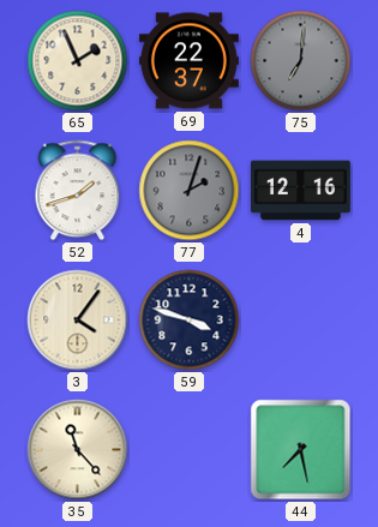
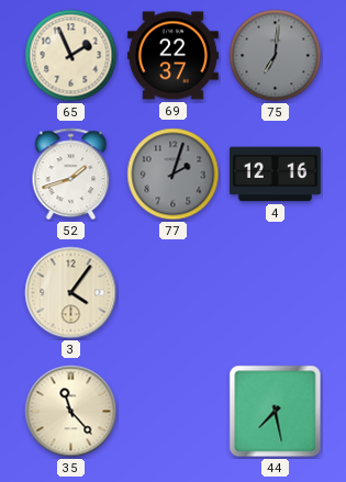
59: 3:48 -> none
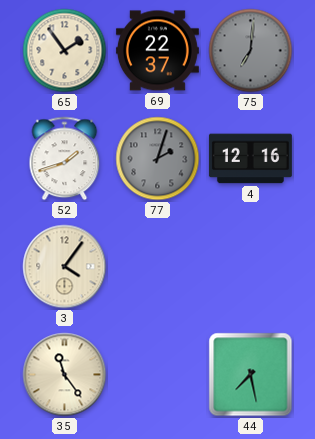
65: 1:56 -> 1:54
35: 11:23 -> 11:24
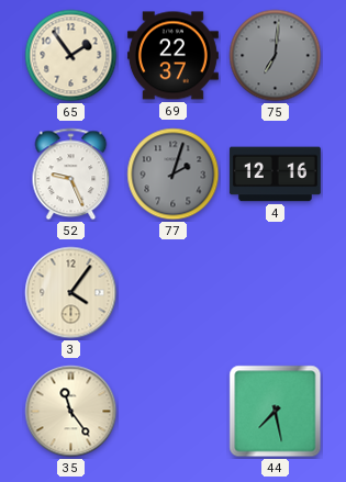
52: 1:42 -> 9:26
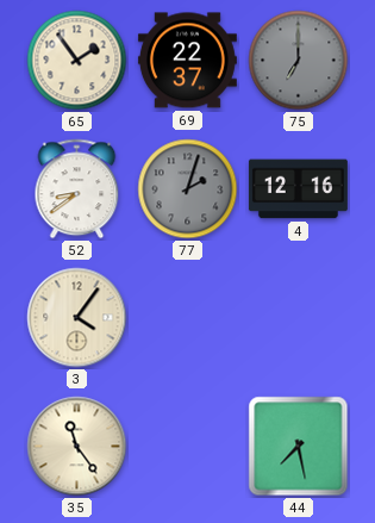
75: 7:01 -> 7:00
52: 9:26 -> 8:39
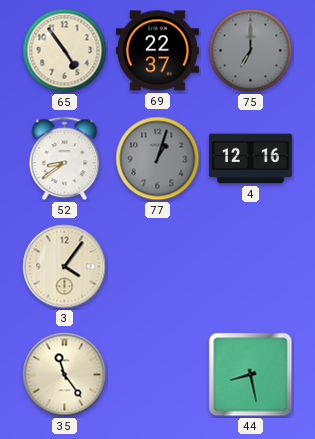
65: 1:54 -> 4:54
77: 2:03 -> 1:03
44: 7:28 -> 8:28
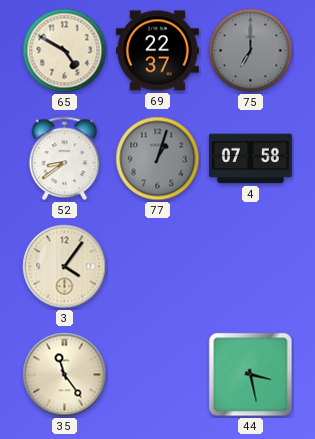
65: 4:54 -> 4:50
4: 12:16 -> 07:58
44: 8:28 -> 3:28
